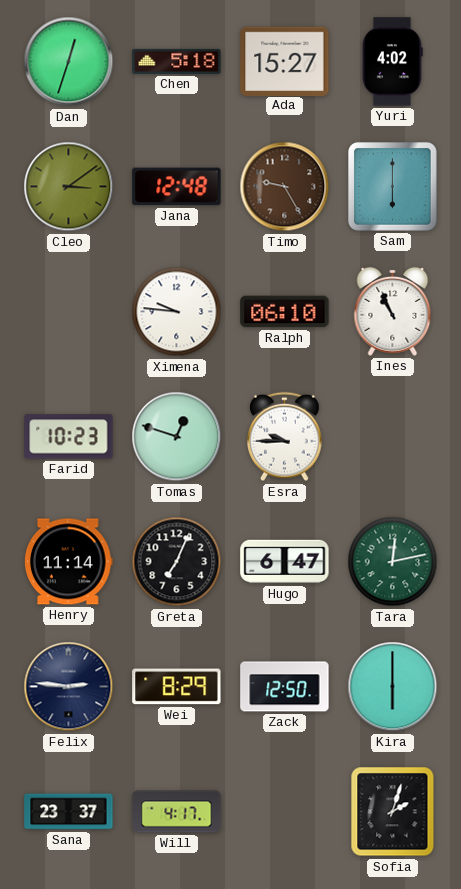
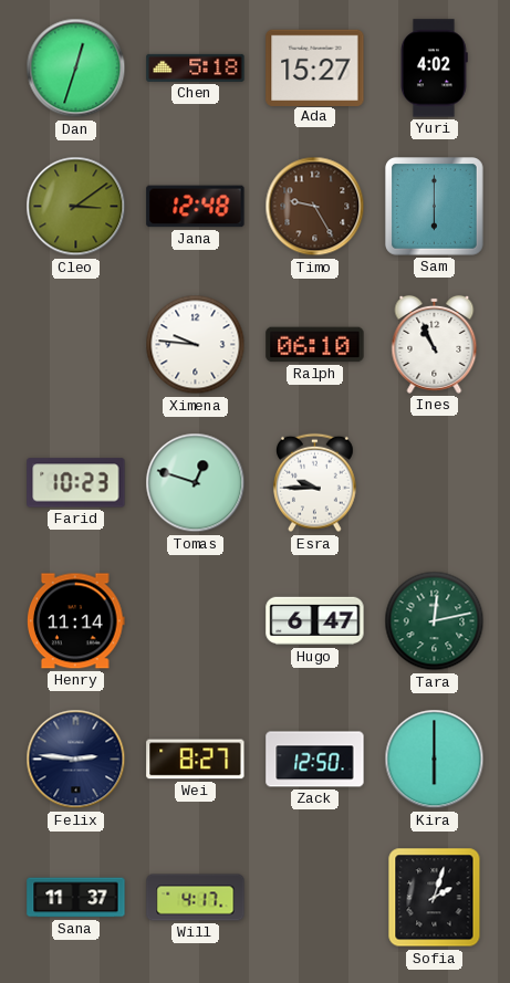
Greta: 7:04 -> none
Wei: 8:29 -> 8:27
Sana: 23:37 -> 11:37
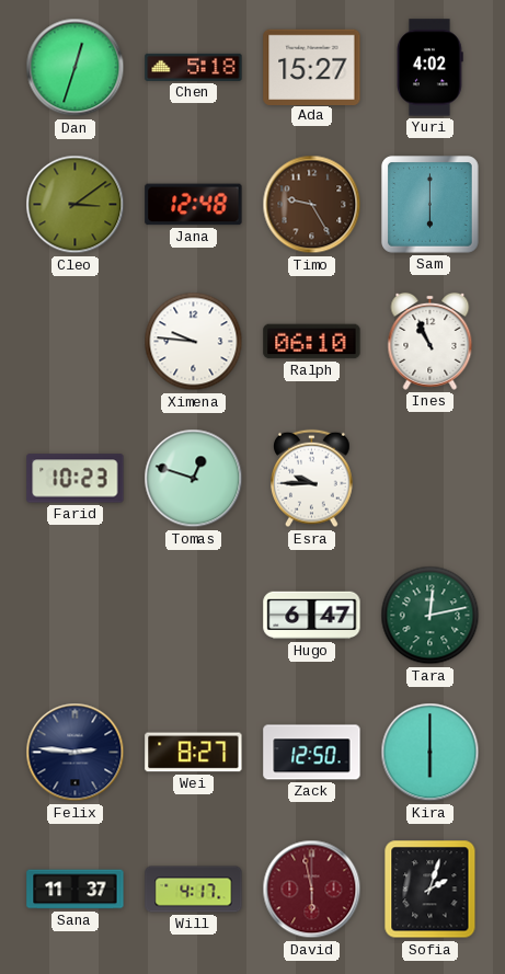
Henry: 11:14 -> none
David: none -> 5:58
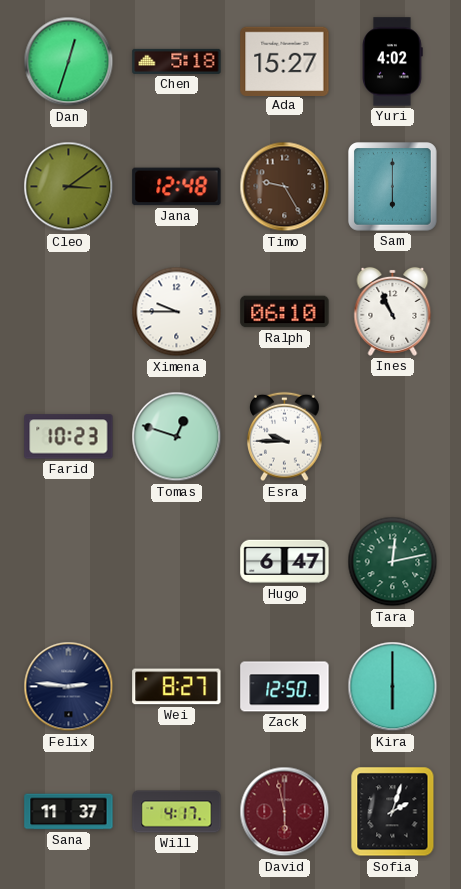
Ximena: 9:46 -> 9:45
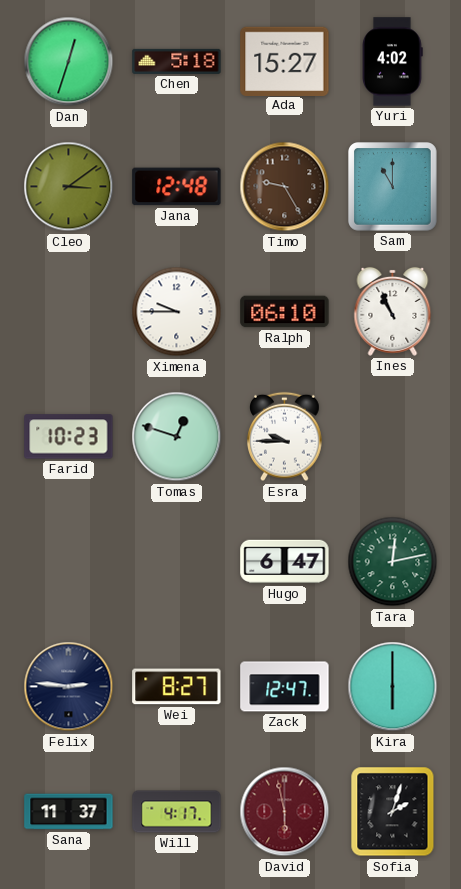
Sam: 6:00 -> 11:00
Zack: 12:50 -> 12:47
